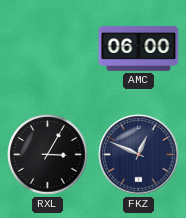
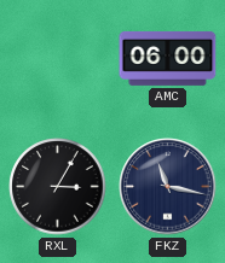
FKZ: 12:49 -> 11:17
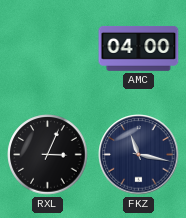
AMC: 06:00 -> 04:00
RXL: 3:05 -> 3:04
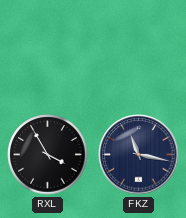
AMC: 04:00 -> none
RXL: 3:04 -> 3:55
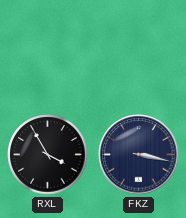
FKZ: 11:17 -> 3:17
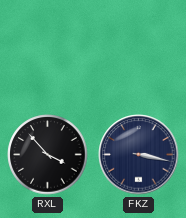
RXL: 3:55 -> 3:53
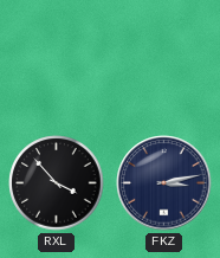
FKZ: 3:17 -> 3:13
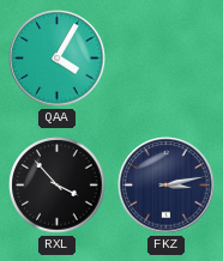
QAA: none -> 4:05
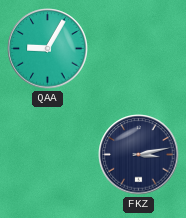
QAA: 4:05 -> 9:05
RXL: 3:53 -> none
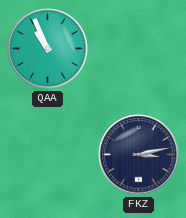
QAA: 9:05 -> 10:56
